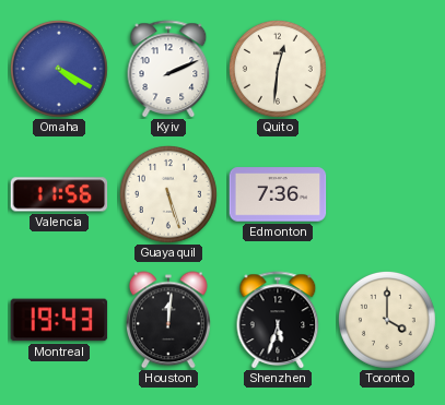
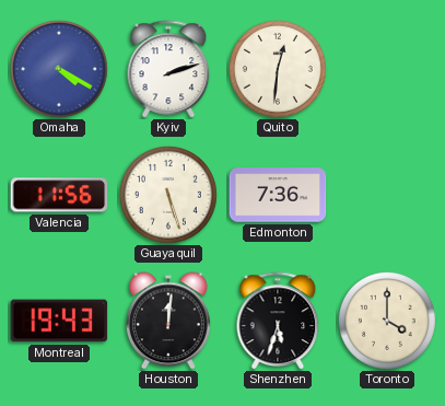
Kyiv: 2:11 -> 2:12
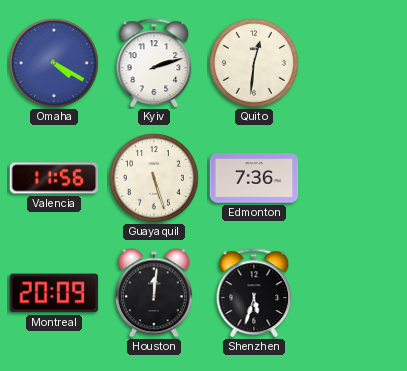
Montreal: 19:43 -> 20:09
Toronto: 4:00 -> none
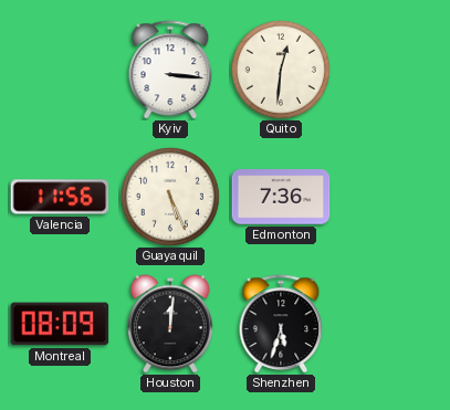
Omaha: 4:20 -> none
Kyiv: 2:12 -> 3:16
Guayaquil: 5:27 -> 5:26
Montreal: 20:09 -> 08:09
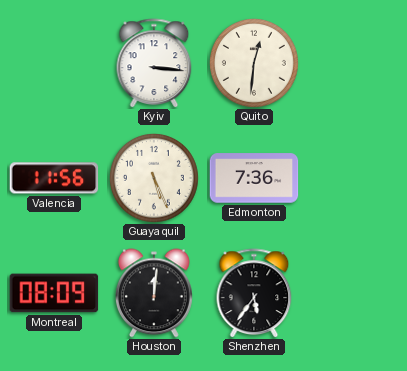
Shenzhen: 5:33 -> 5:36
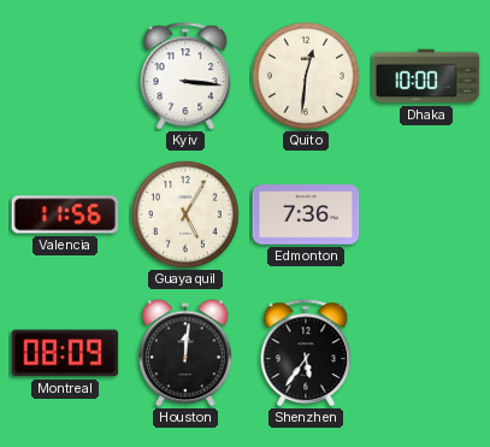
Dhaka: none -> 10:00
Guayaquil: 5:26 -> 5:05
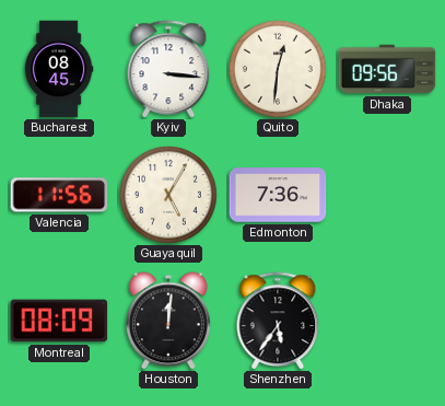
Bucharest: none -> 08:45
Dhaka: 10:00 -> 09:56
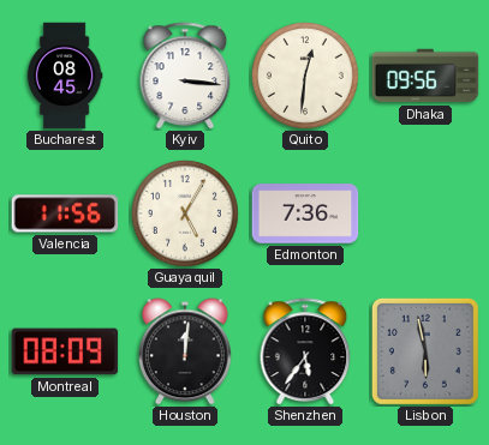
Lisbon: none -> 5:58
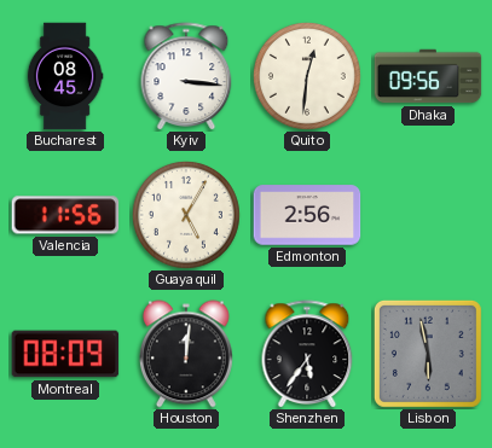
Edmonton: 7:36 -> 2:56
